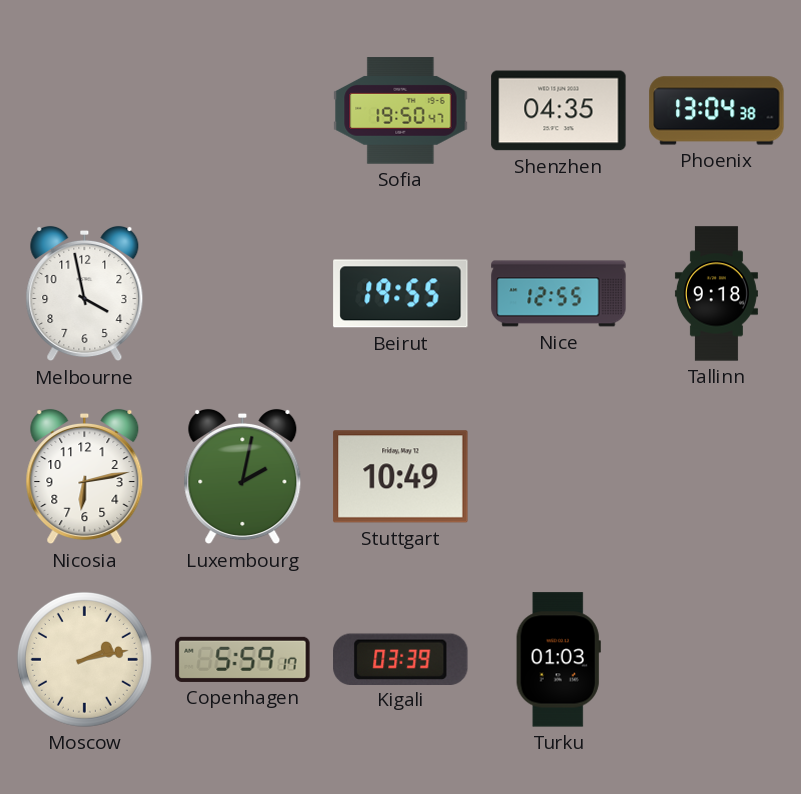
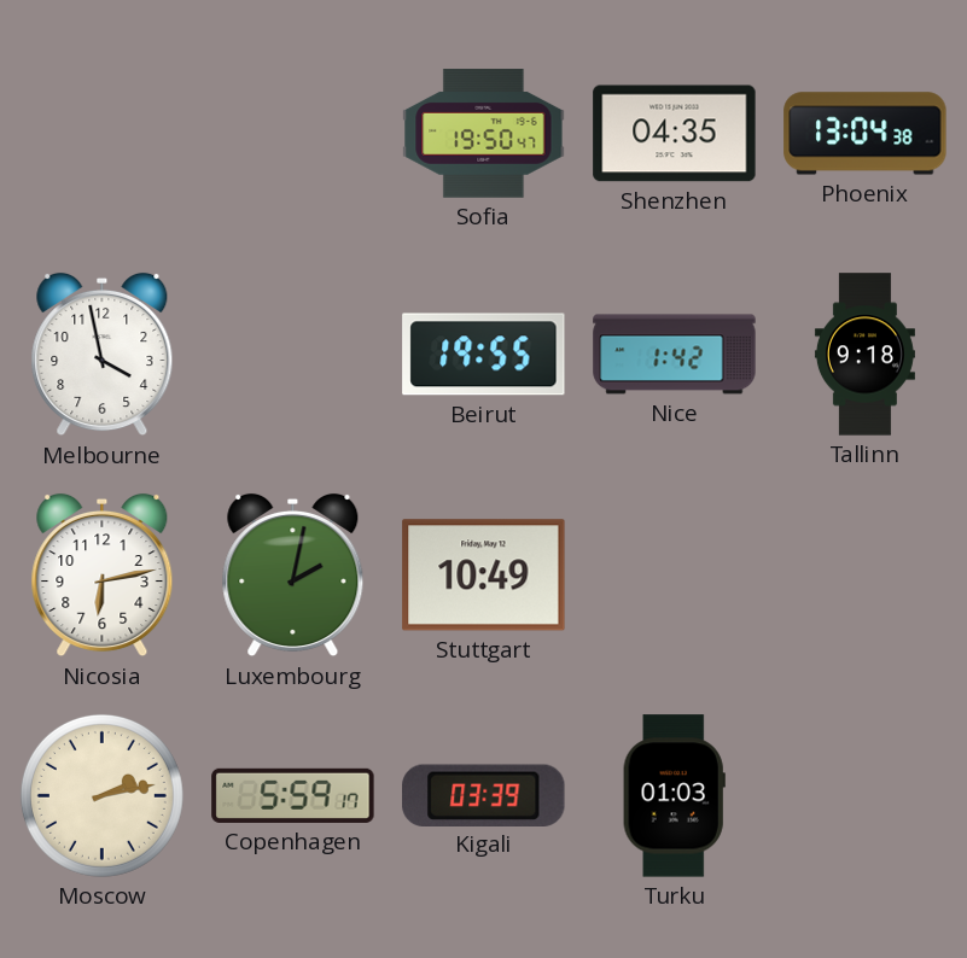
Nice: 12:55 -> 1:42
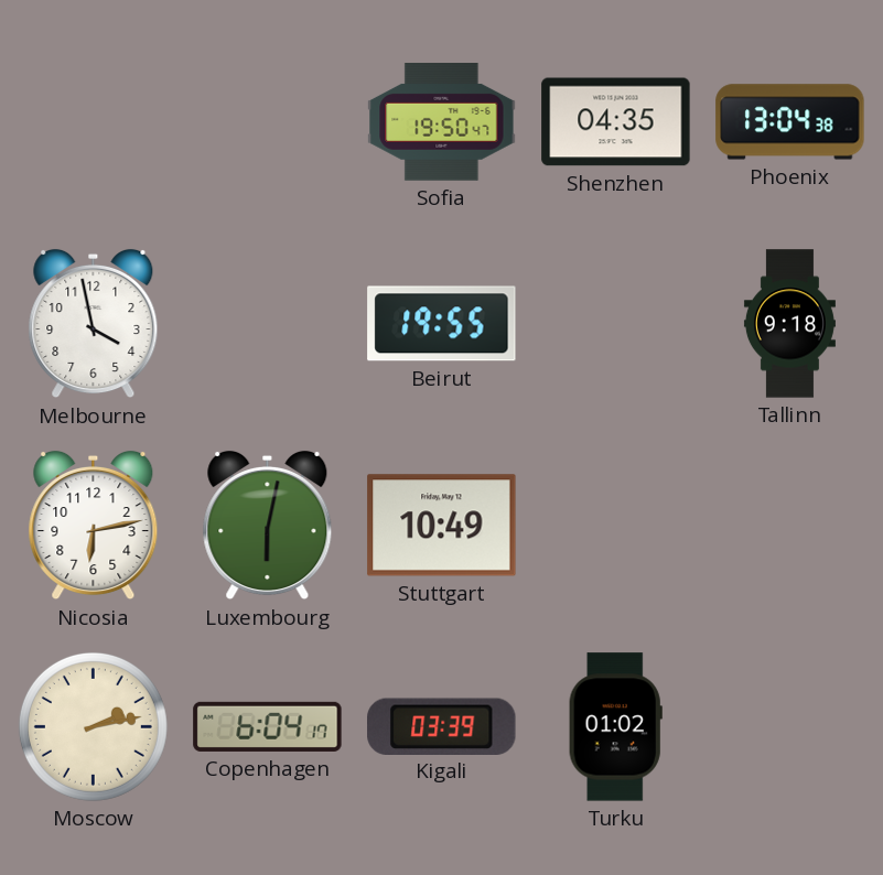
Nice: 1:42 -> none
Luxembourg: 2:02 -> 6:02
Copenhagen: 5:59 -> 6:04
Turku: 01:03 -> 01:02
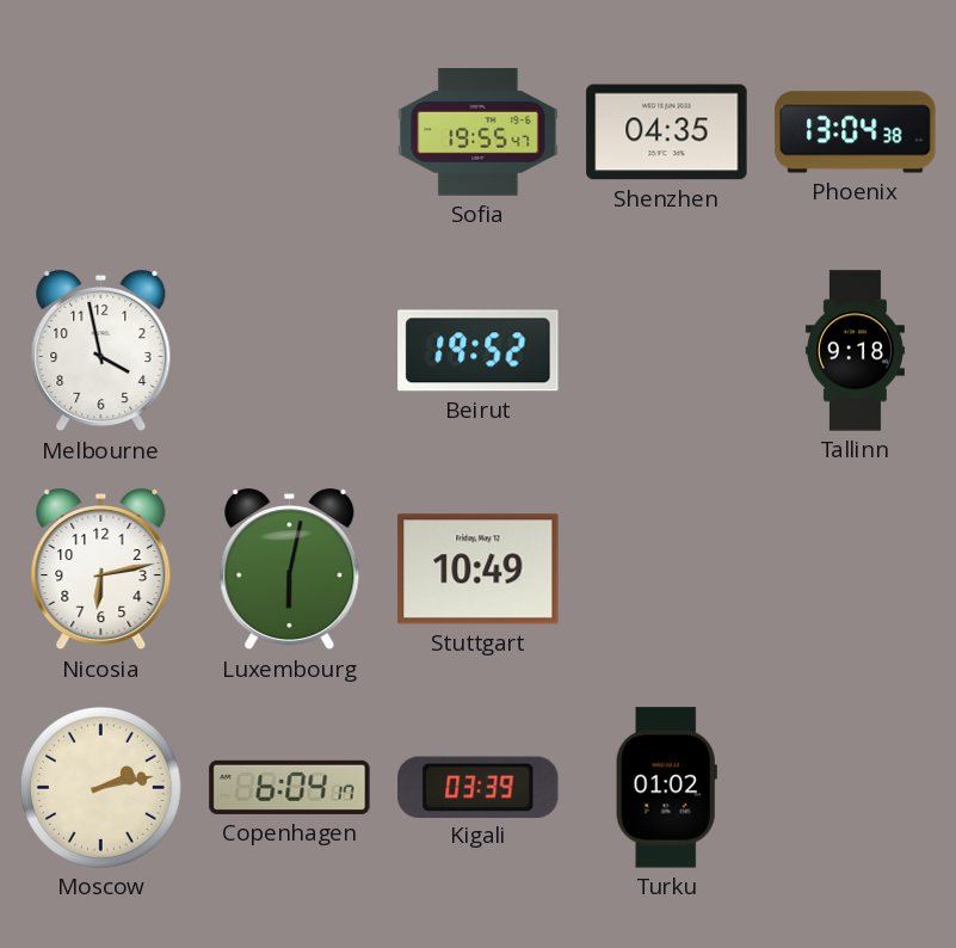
Sofia: 19:50 -> 19:55
Beirut: 19:55 -> 19:52
